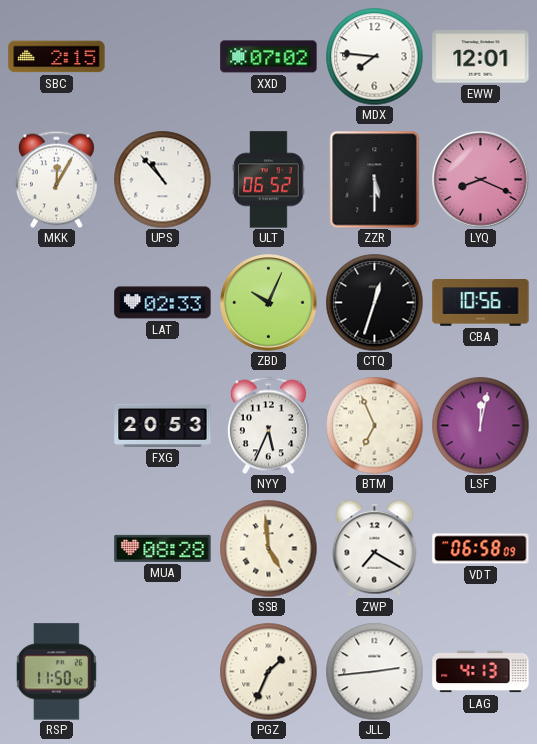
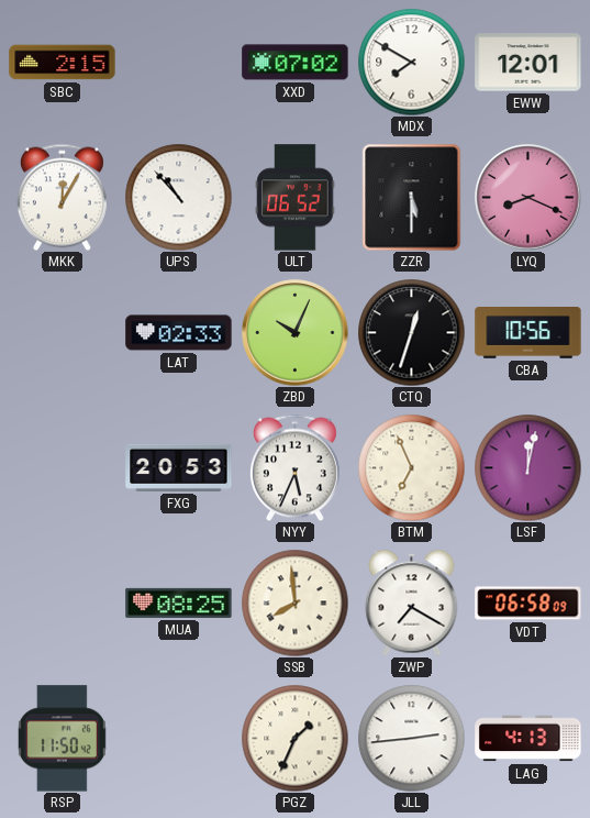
MDX: 7:46 -> 7:50
MUA: 08:28 -> 08:25
SSB: 4:59 -> 7:59
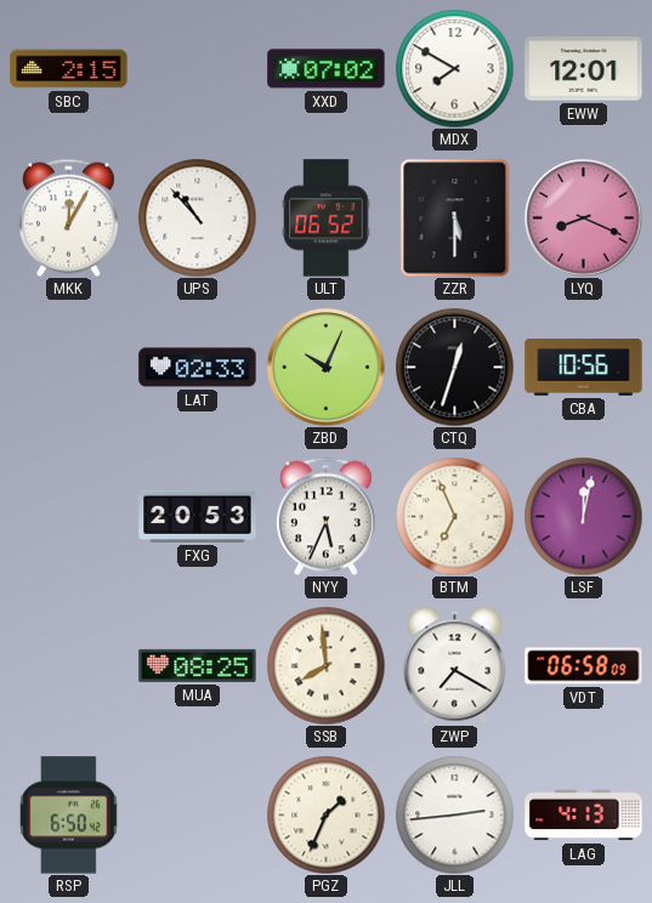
RSP: 11:50 -> 6:50
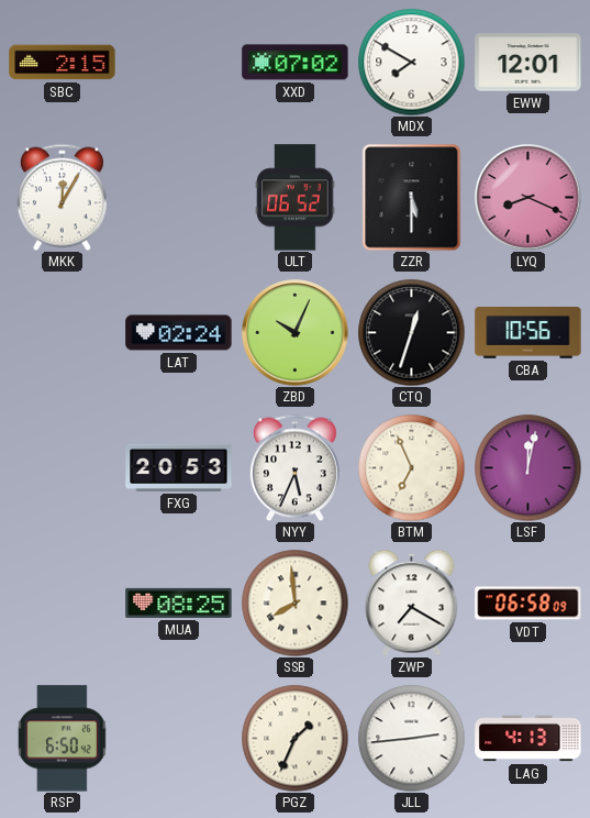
UPS: 10:53 -> none
LAT: 02:33 -> 02:24
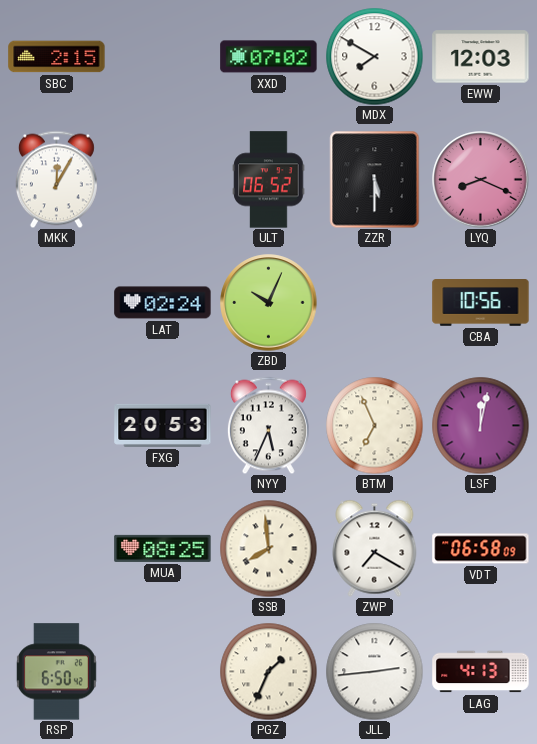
EWW: 12:01 -> 12:03
CTQ: 12:33 -> none
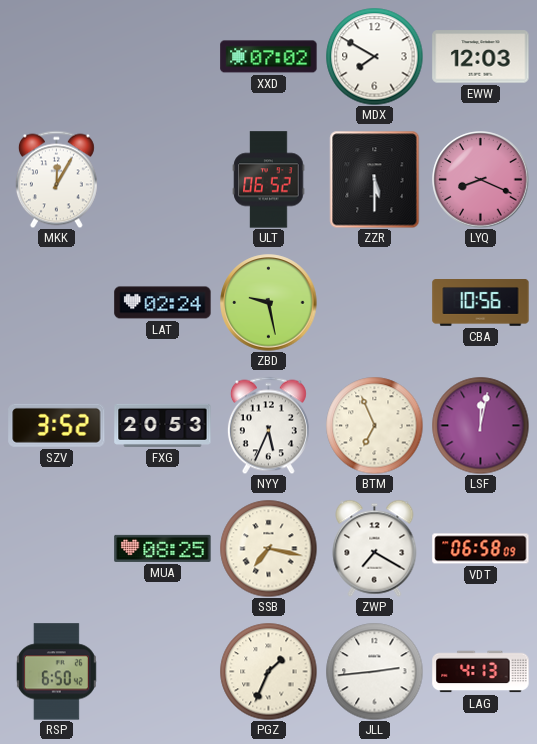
SBC: 2:15 -> none
ZBD: 10:04 -> 9:28
SZV: none -> 3:52
SSB: 7:59 -> 7:17
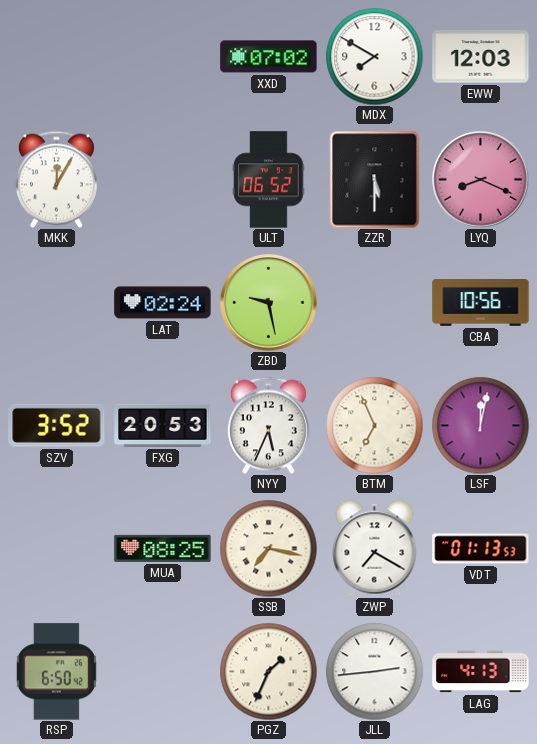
VDT: 06:58 -> 01:13
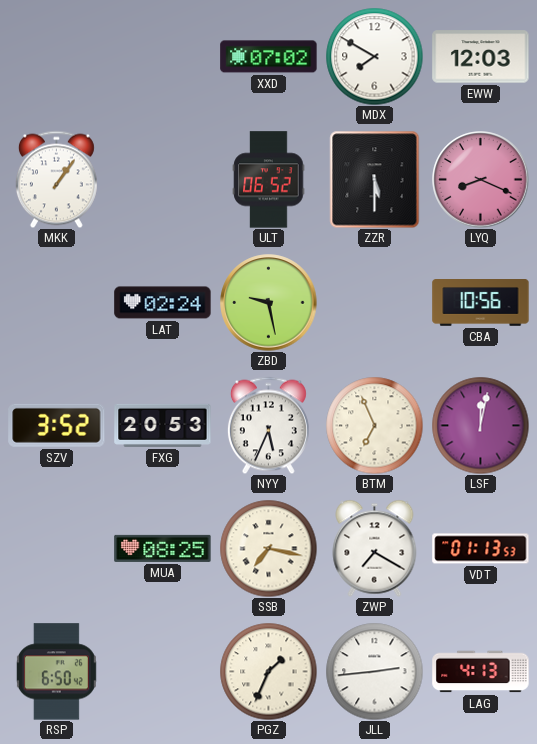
MKK: 12:05 -> 1:06
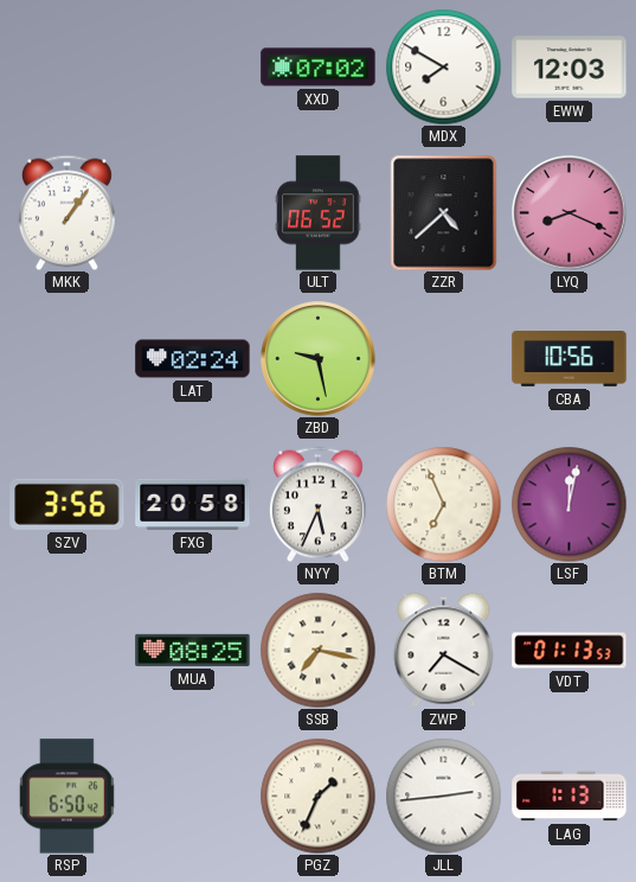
ZZR: 5:30 -> 4:38
SZV: 3:52 -> 3:56
FXG: 20:53 -> 20:58
LAG: 4:13 -> 1:13
